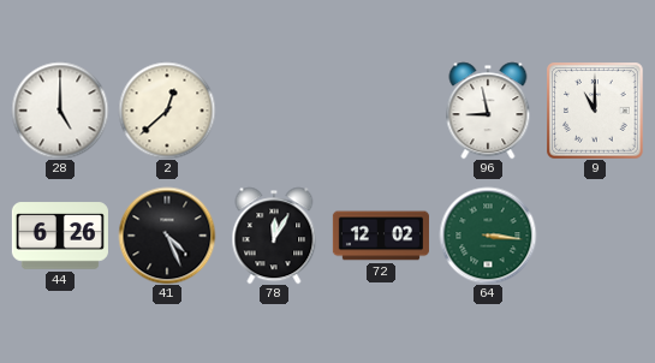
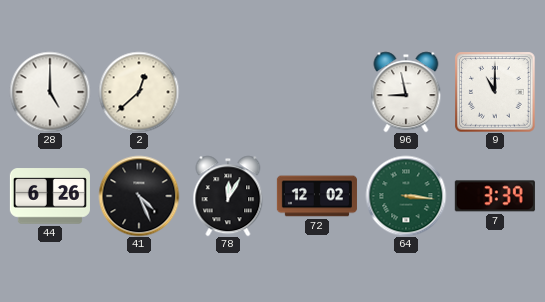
7: none -> 3:39
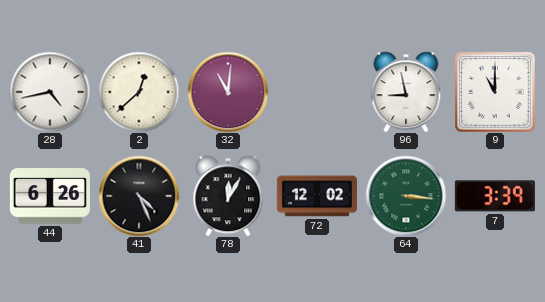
28: 5:00 -> 4:43
32: none -> 11:01
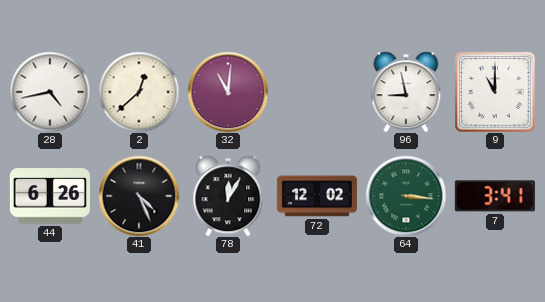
7: 3:39 -> 3:41
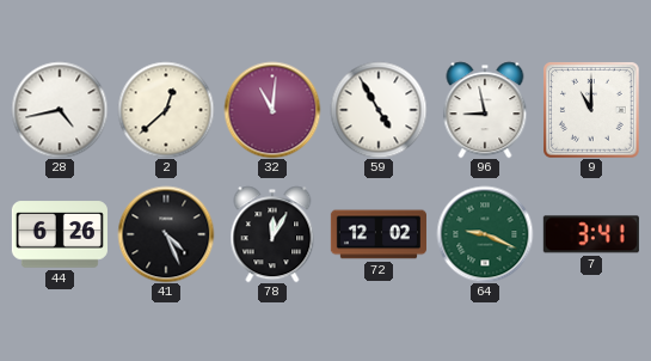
59: none -> 4:55
64: 3:16 -> 9:19
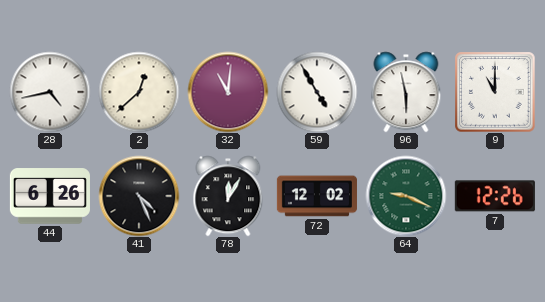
96: 8:58 -> 5:58
7: 3:41 -> 12:26
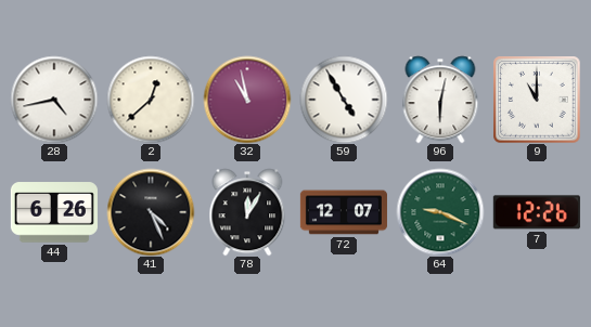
32: 11:01 -> 10:58
96: 5:58 -> 6:02
72: 12:02 -> 12:07
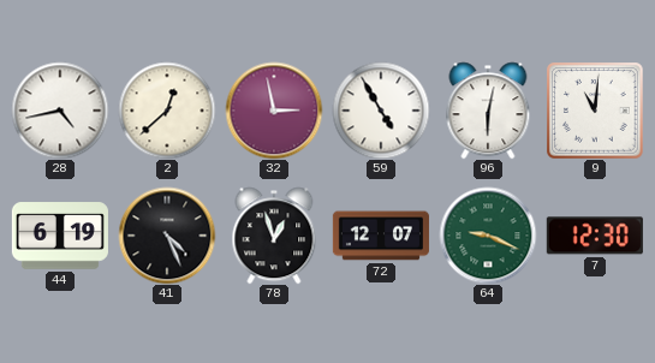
32: 10:58 -> 2:58
9: 11:00 -> 11:01
44: 6:26 -> 6:19
78: 12:05 -> 12:57
7: 12:26 -> 12:30
